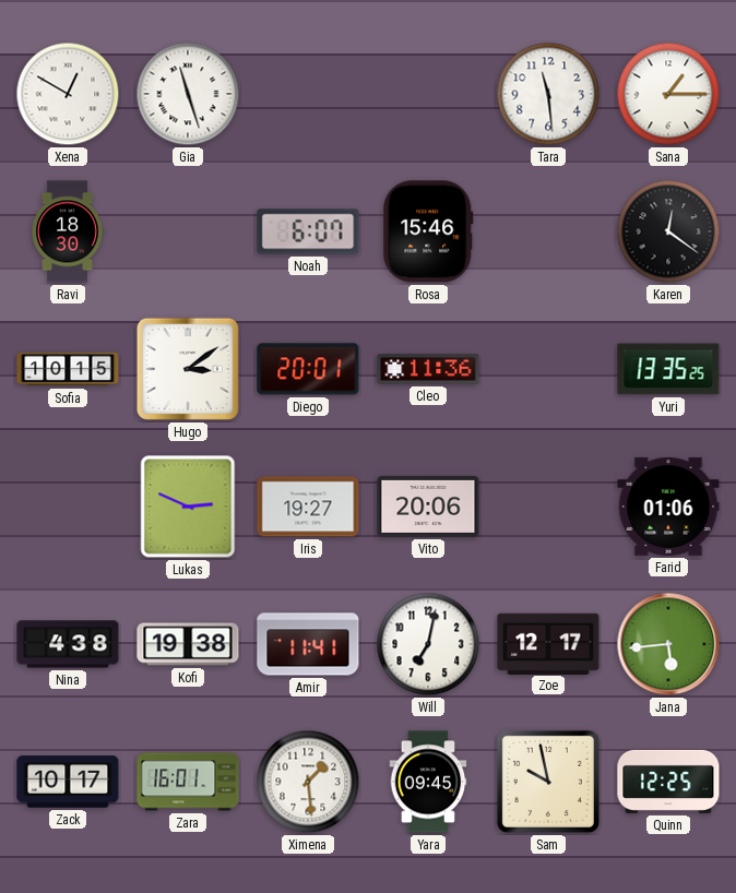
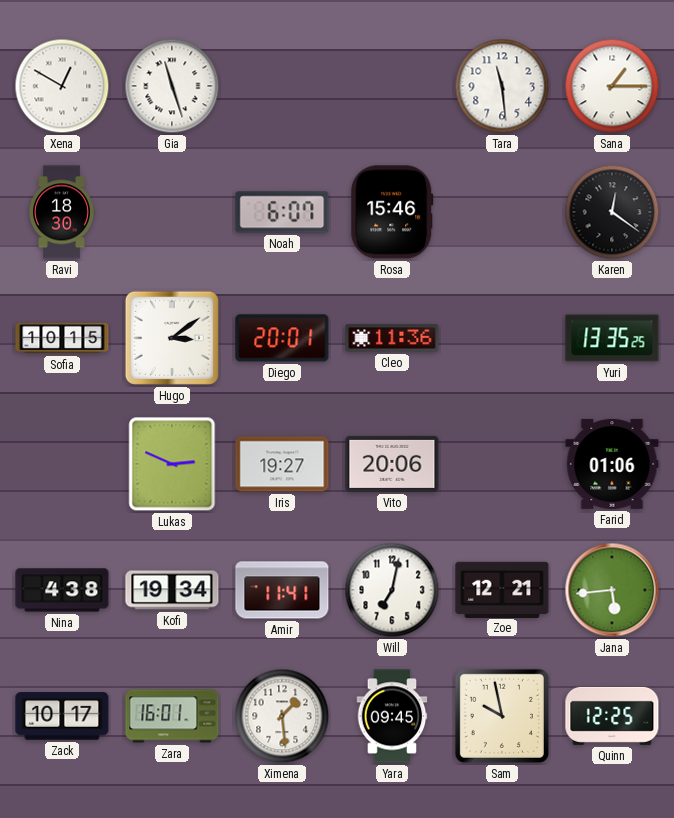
Kofi: 19:38 -> 19:34
Zoe: 12:17 -> 12:21
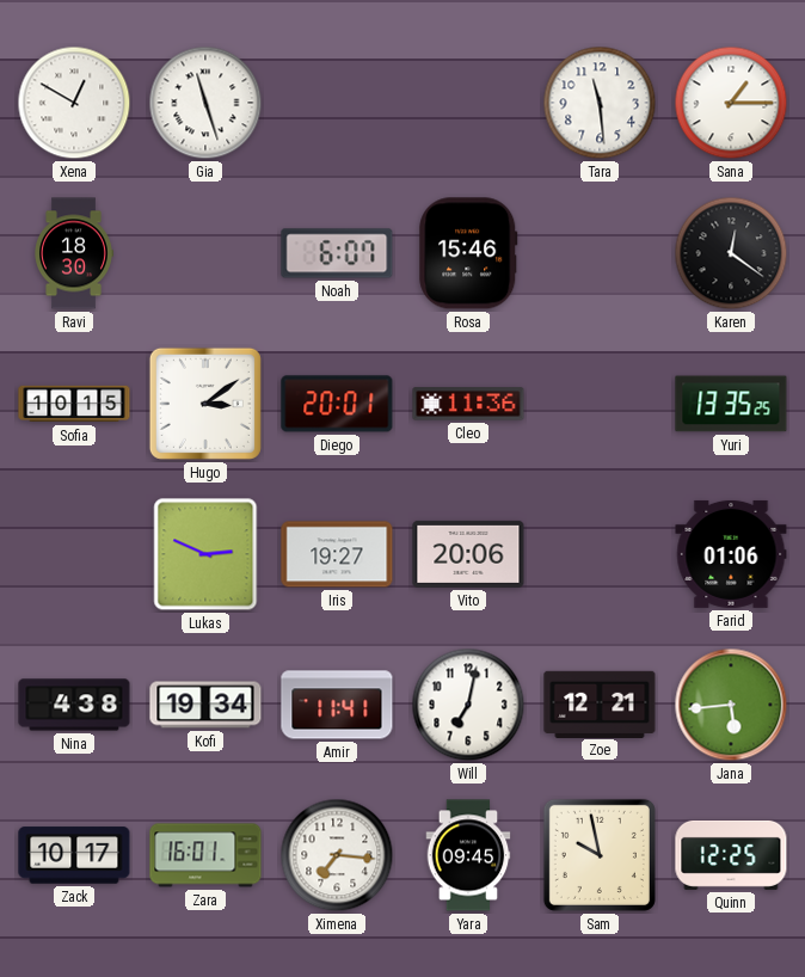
Ximena: 1:29 -> 7:16
